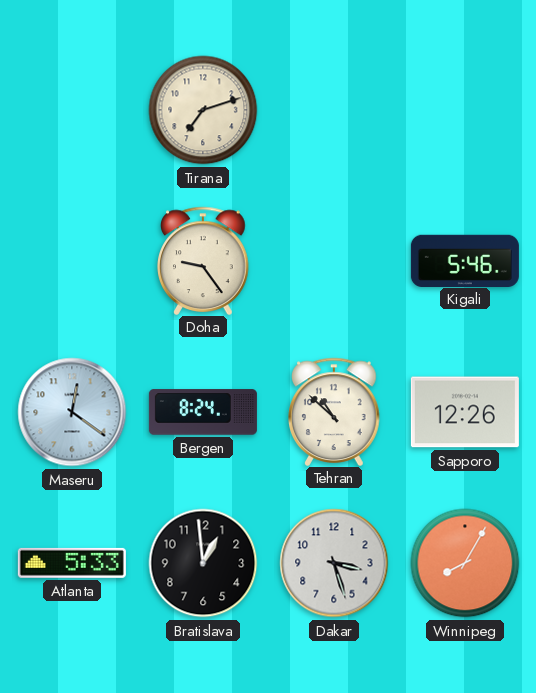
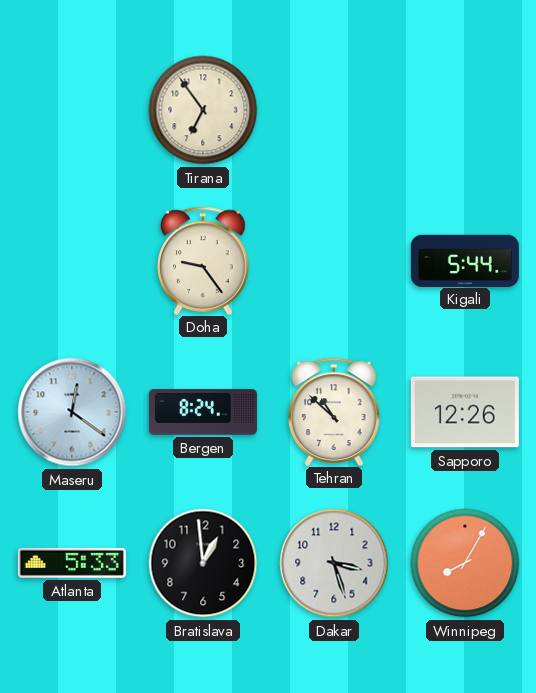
Tirana: 7:12 -> 6:54
Kigali: 5:46 -> 5:44
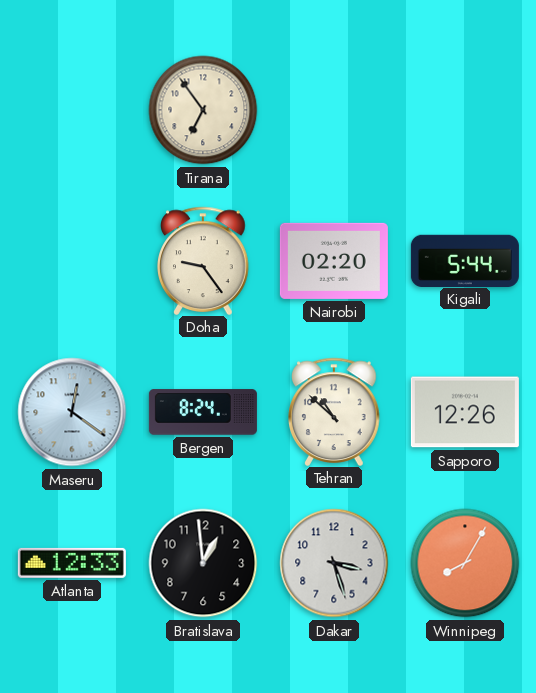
Nairobi: none -> 02:20
Atlanta: 5:33 -> 12:33
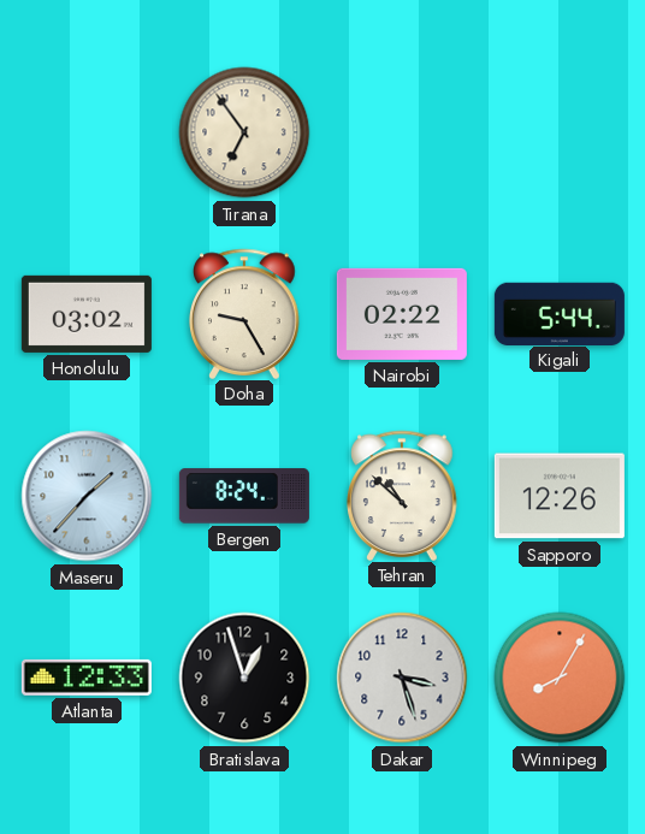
Honolulu: none -> 03:02
Doha: 9:24 -> 9:25
Nairobi: 02:20 -> 02:22
Maseru: 12:21 -> 1:37
Bratislava: 12:59 -> 12:57
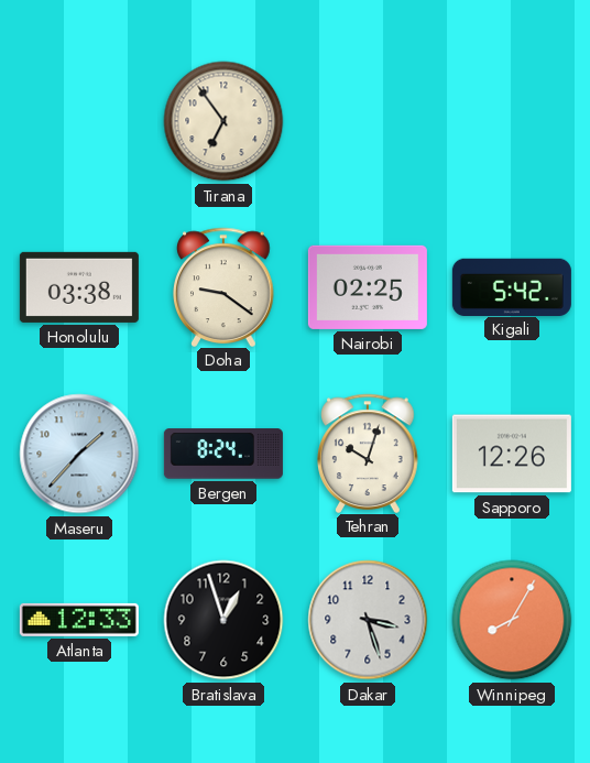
Honolulu: 03:02 -> 03:38
Doha: 9:25 -> 9:21
Nairobi: 02:22 -> 02:25
Kigali: 5:44 -> 5:42
Tehran: 10:52 -> 10:03
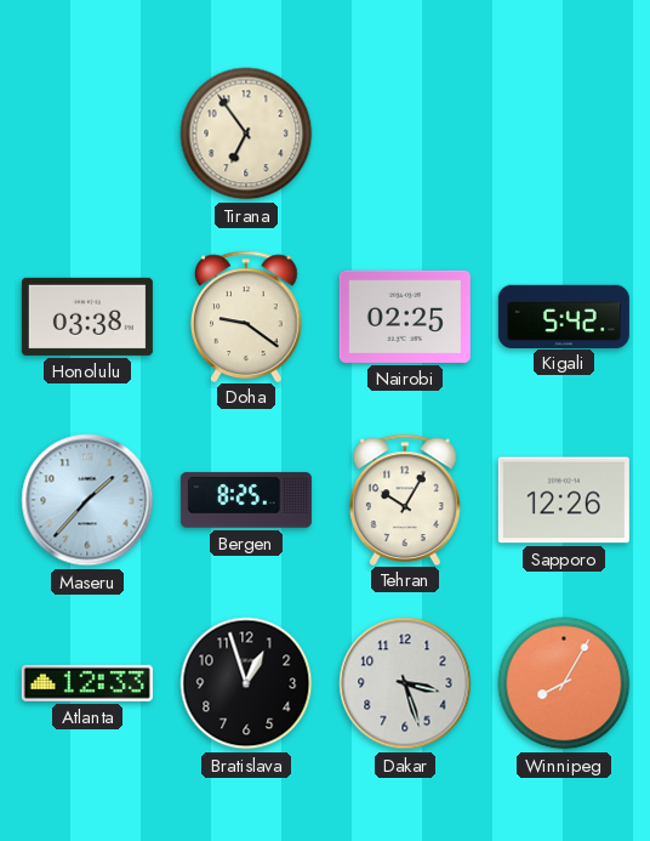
Bergen: 8:24 -> 8:25
Tehran: 10:03 -> 10:05
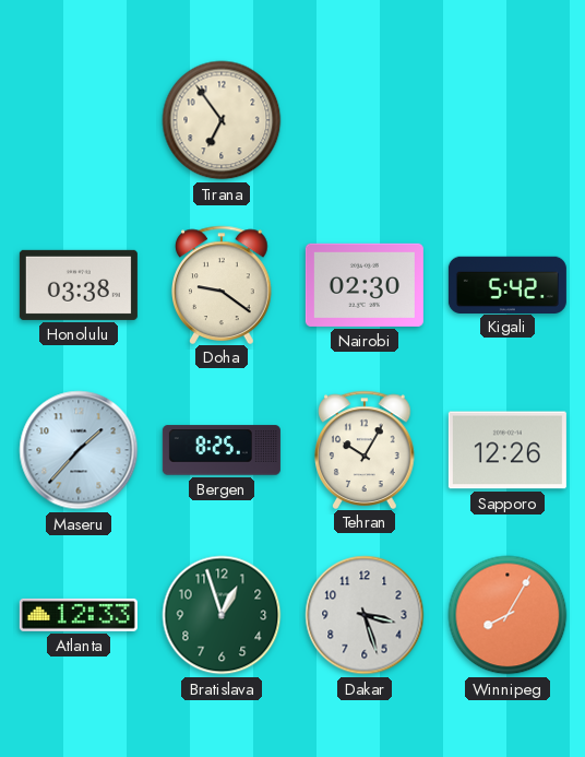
Nairobi: 02:25 -> 02:30
Bratislava dial: black -> green
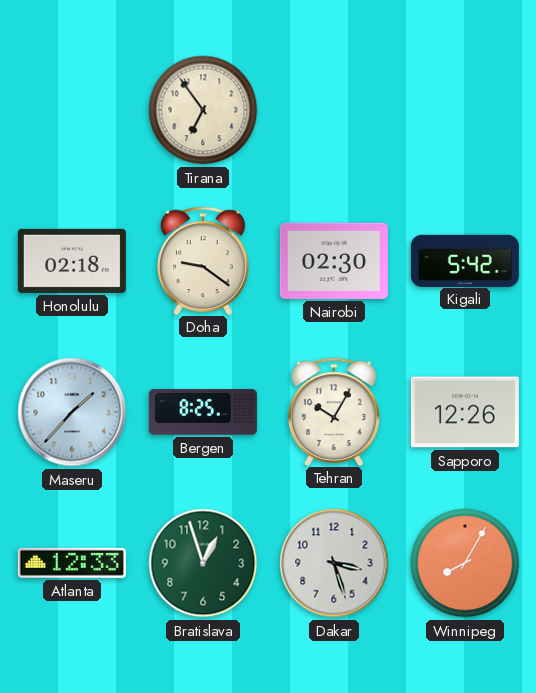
Honolulu: 03:38 -> 02:18
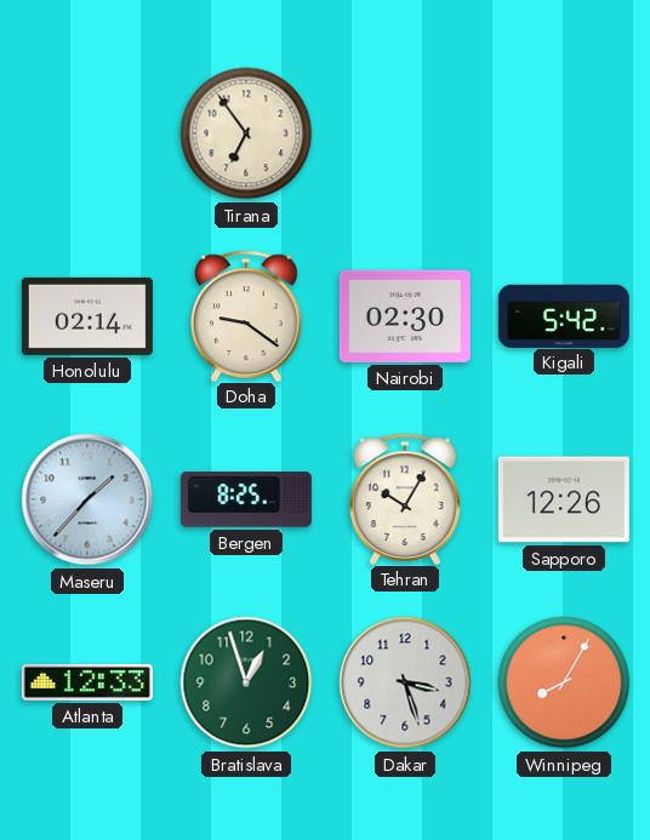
Honolulu: 02:18 -> 02:14
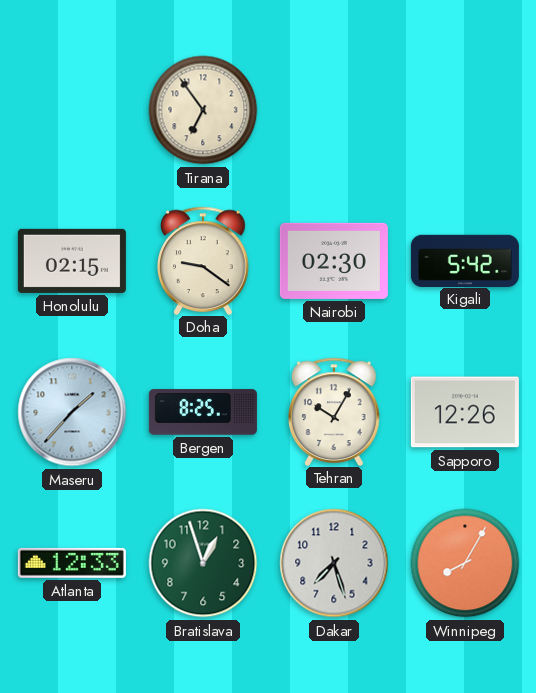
Honolulu: 02:14 -> 02:15
Dakar: 3:27 -> 7:27
